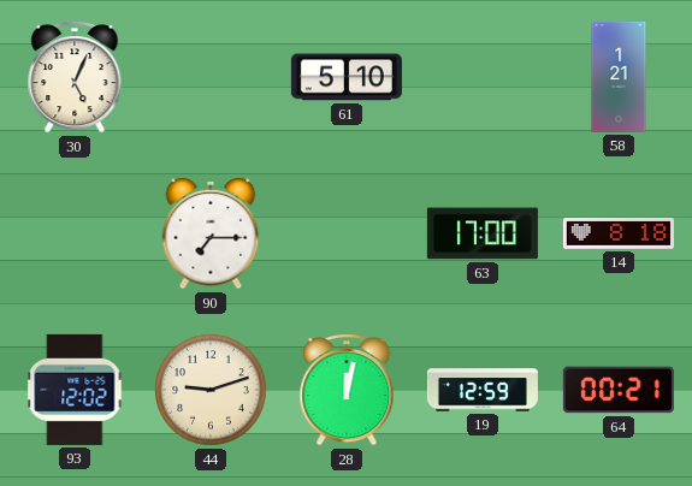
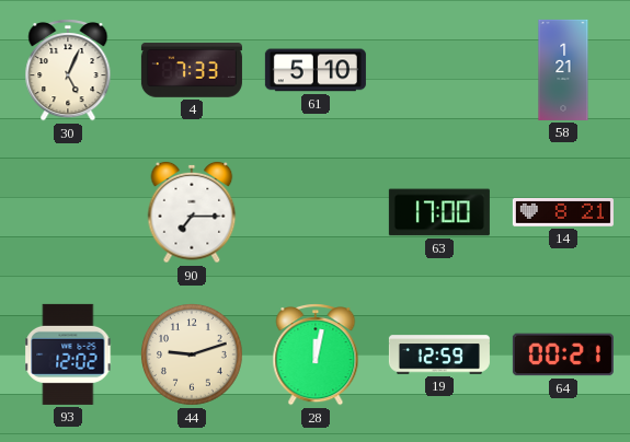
4: none -> 7:33
14: 8:18 -> 8:21
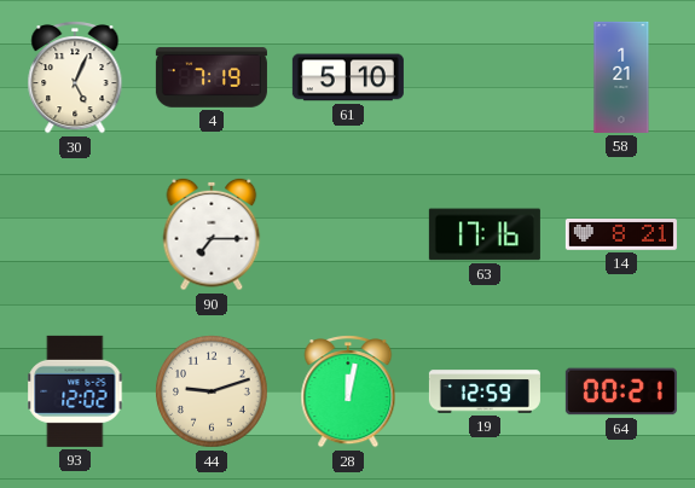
4: 7:33 -> 7:19
63: 17:00 -> 17:16
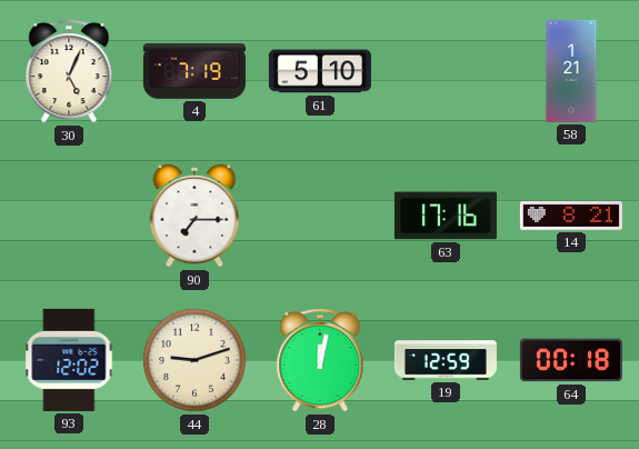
64: 00:21 -> 00:18
